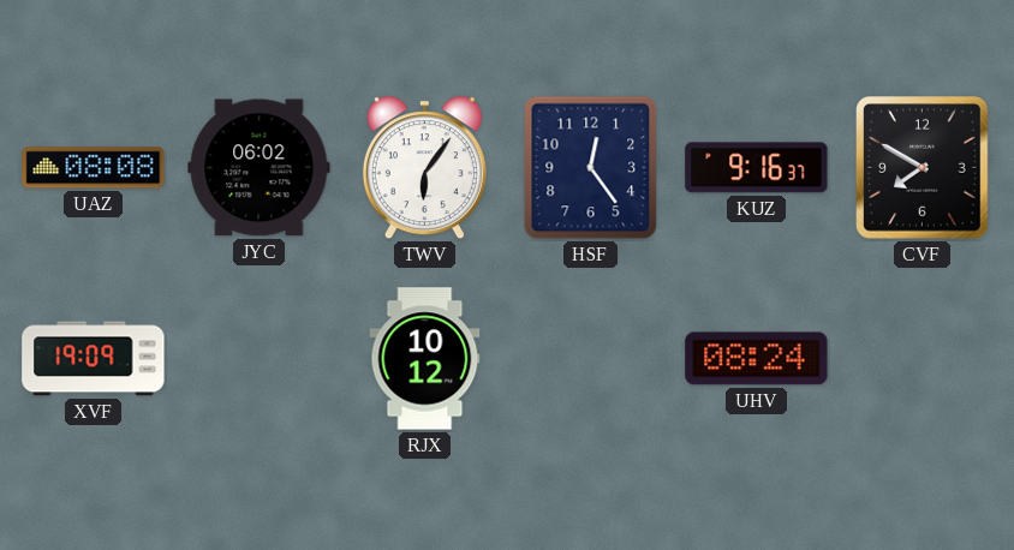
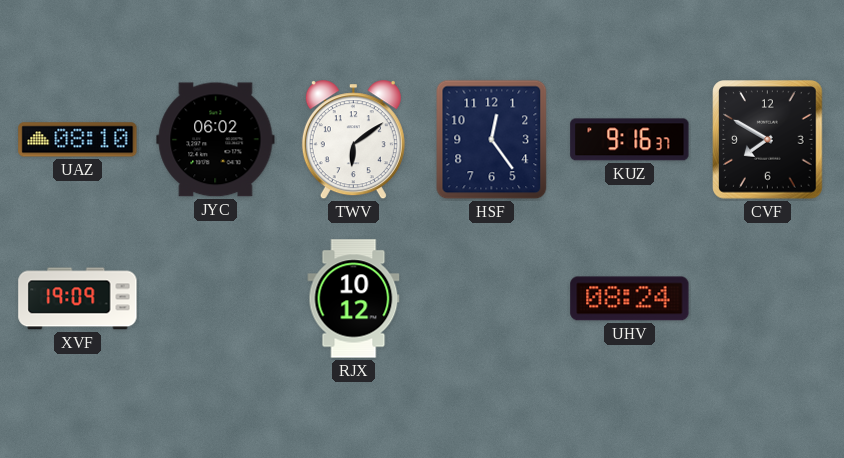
UAZ: 08:08 -> 08:10
TWV: 6:06 -> 6:09
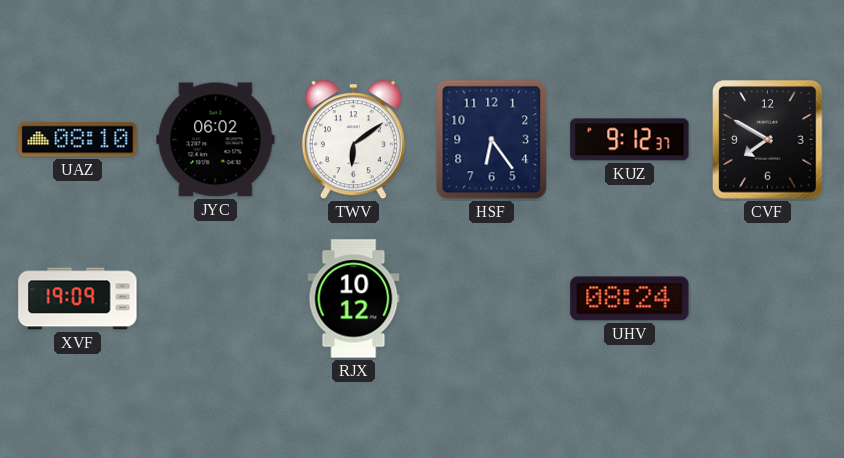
HSF: 12:24 -> 6:24
KUZ: 9:16 -> 9:12
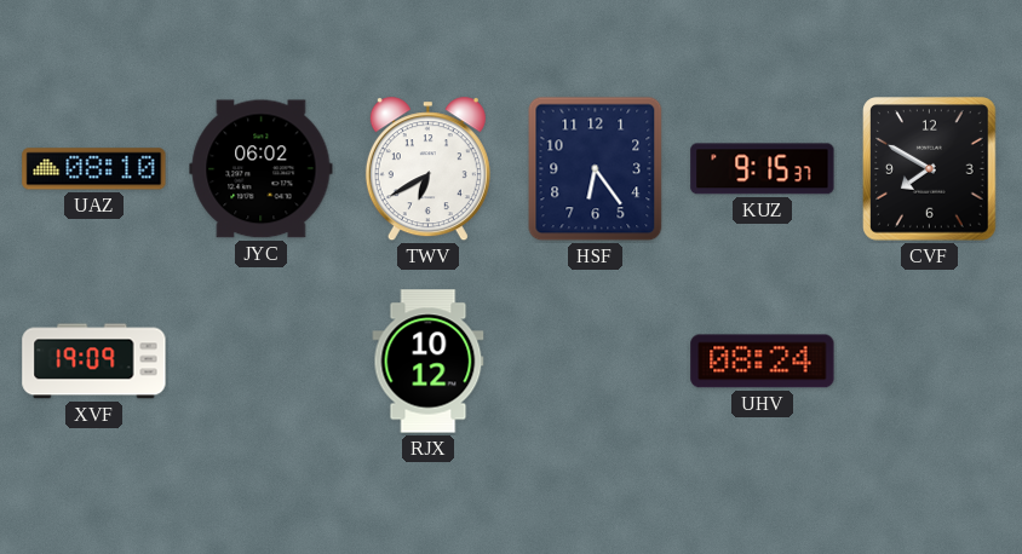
TWV: 6:09 -> 6:40
KUZ: 9:12 -> 9:15
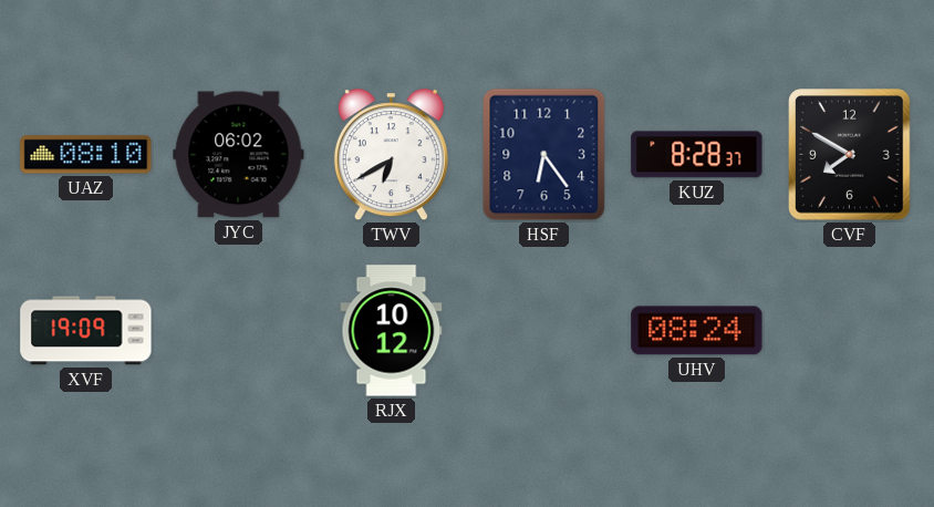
KUZ: 9:15 -> 8:28
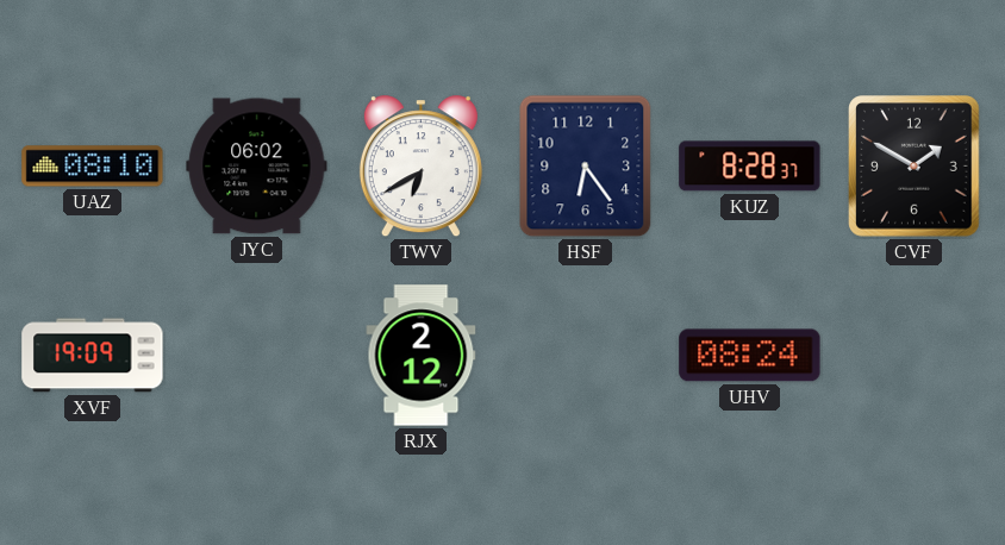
CVF: 7:50 -> 1:50
RJX: 10:12 -> 2:12
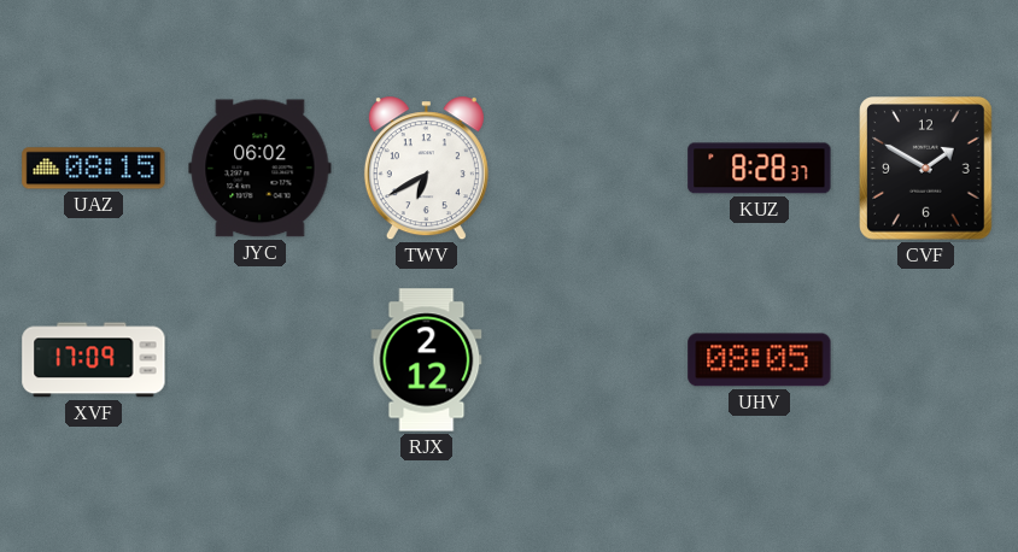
UAZ: 08:10 -> 08:15
HSF: 6:24 -> none
XVF: 19:09 -> 17:09
UHV: 08:24 -> 08:05
